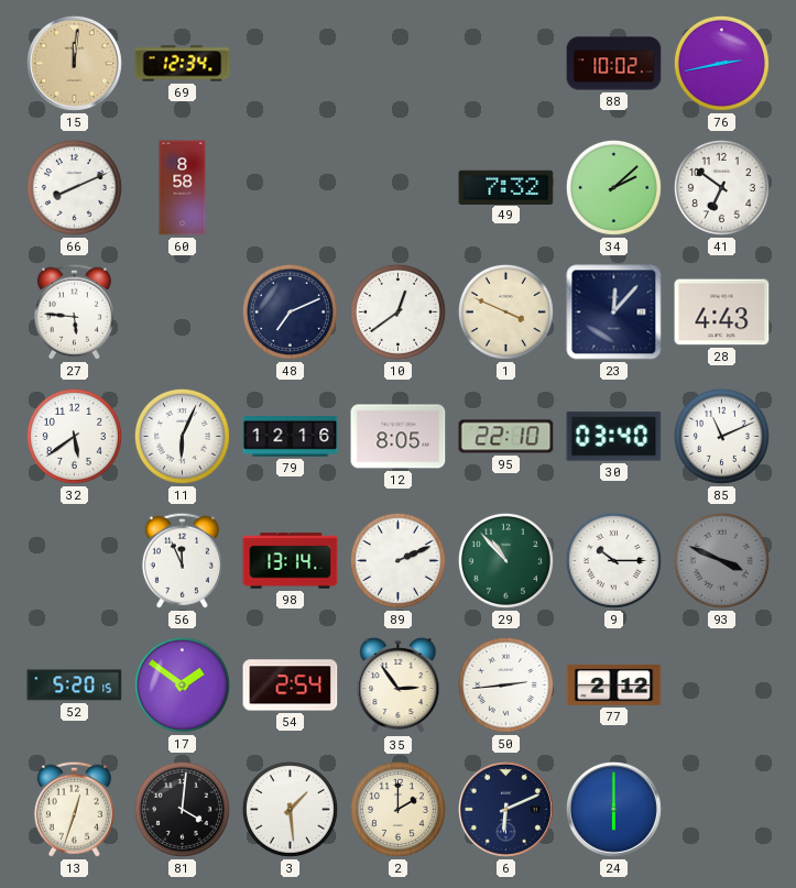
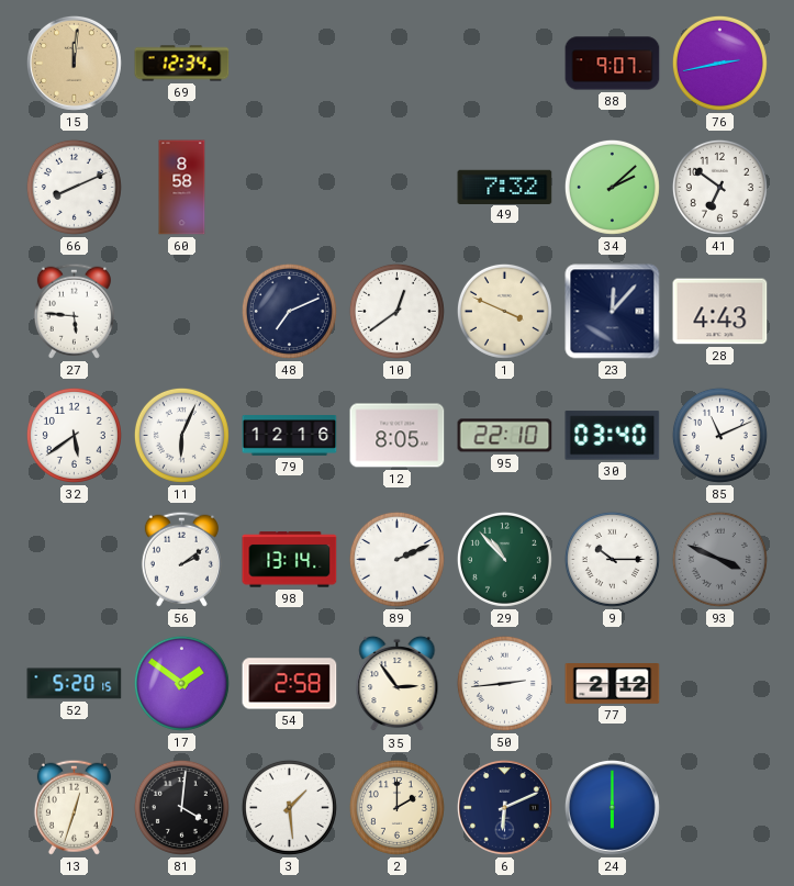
88: 10:02 -> 9:07
56: 11:56 -> 2:09
54: 2:54 -> 2:58
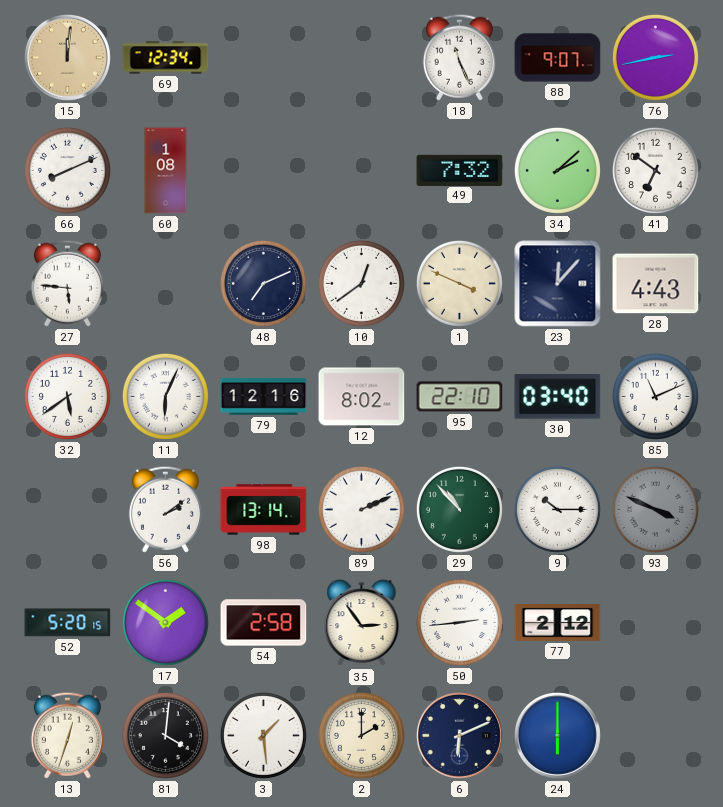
18: none -> 11:26
60: 8:58 -> 1:08
12: 8:05 -> 8:02
